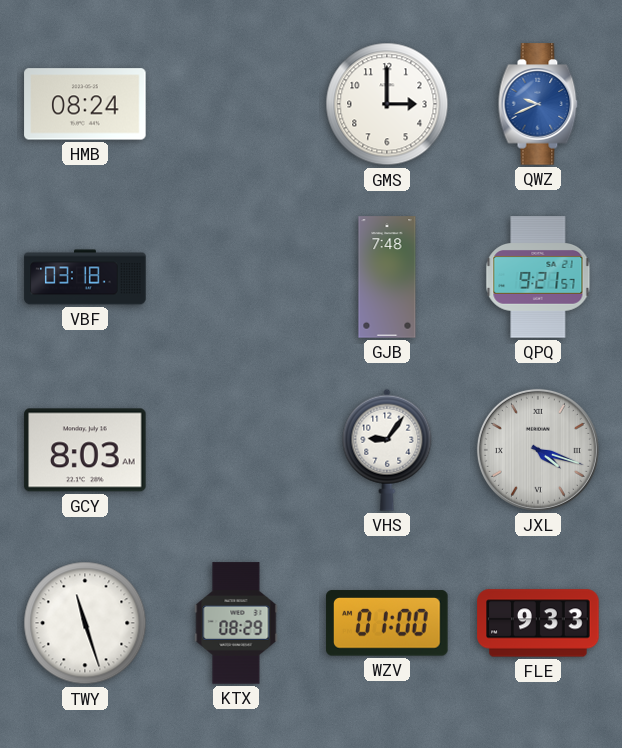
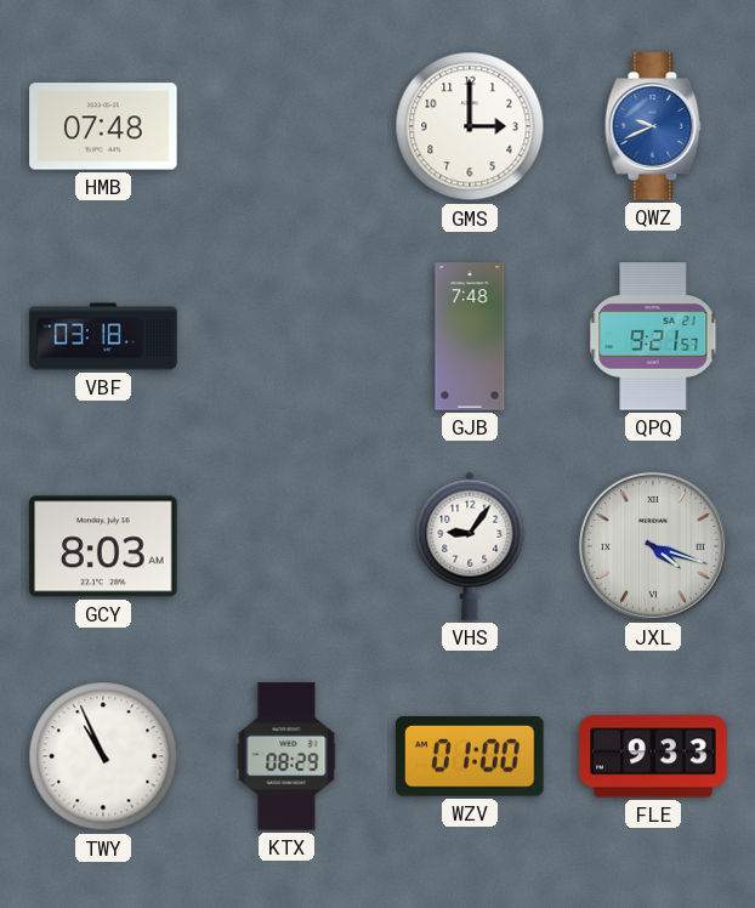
HMB: 08:24 -> 07:48
TWY: 11:27 -> 10:56
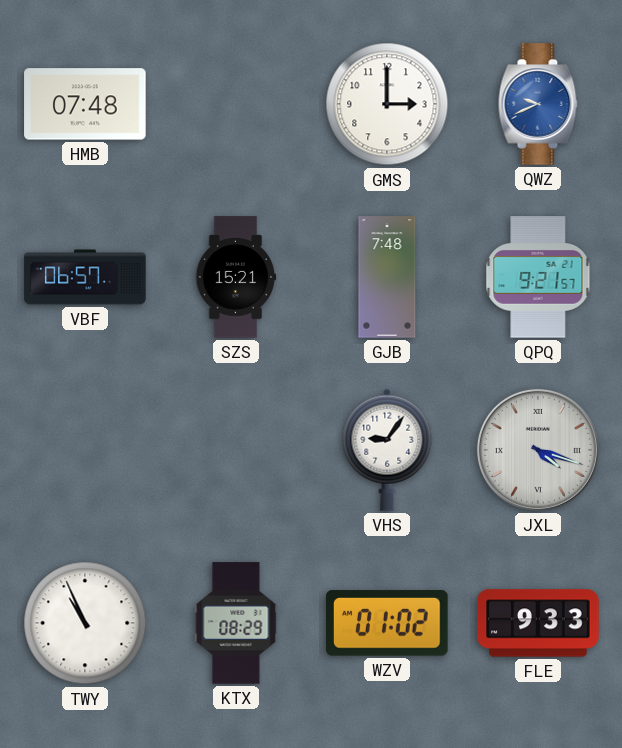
VBF: 03:18 -> 06:57
SZS: none -> 15:21
GCY: 8:03 -> none
WZV: 01:00 -> 01:02
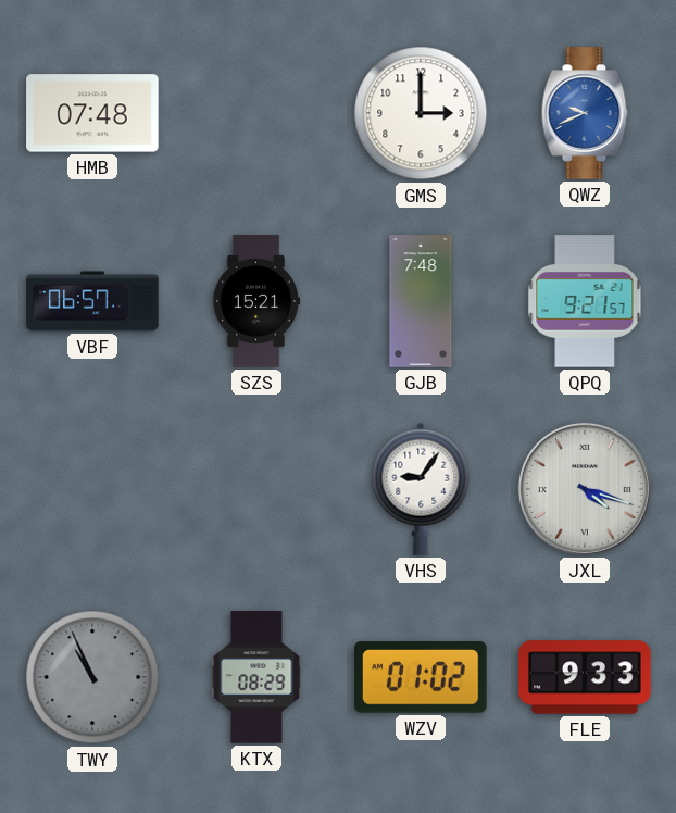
TWY dial: white -> grey
